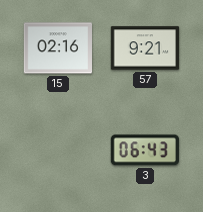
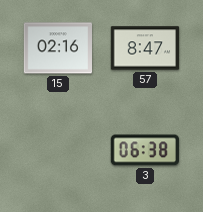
57: 9:21 -> 8:47
3: 06:43 -> 06:38
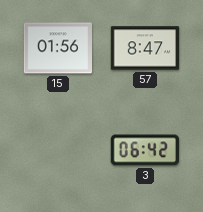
15: 02:16 -> 01:56
3: 06:38 -> 06:42
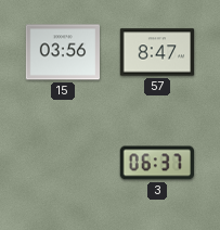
15: 01:56 -> 03:56
3: 06:42 -> 06:37
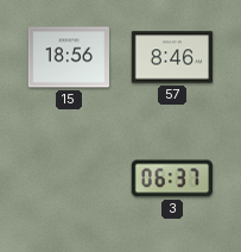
15: 03:56 -> 18:56
57: 8:47 -> 8:46
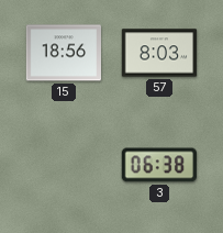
57: 8:46 -> 8:03
3: 06:37 -> 06:38
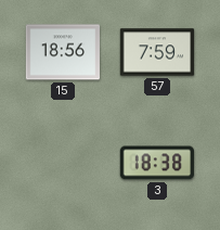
57: 8:03 -> 7:59
3: 06:38 -> 18:38
